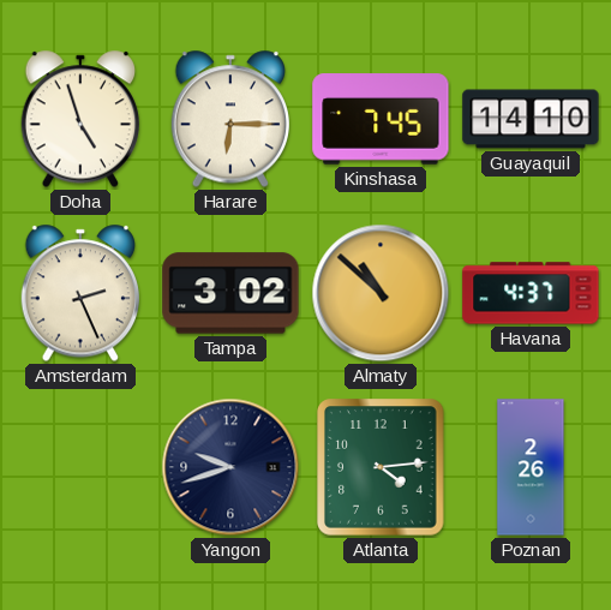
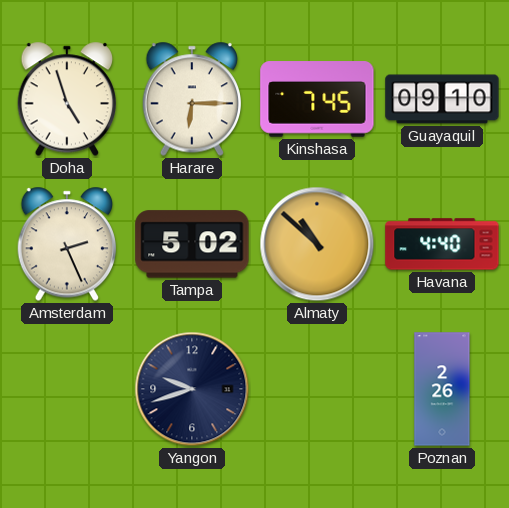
Guayaquil: 14:10 -> 09:10
Tampa: 3:02 -> 5:02
Havana: 4:37 -> 4:40
Atlanta: 4:14 -> none
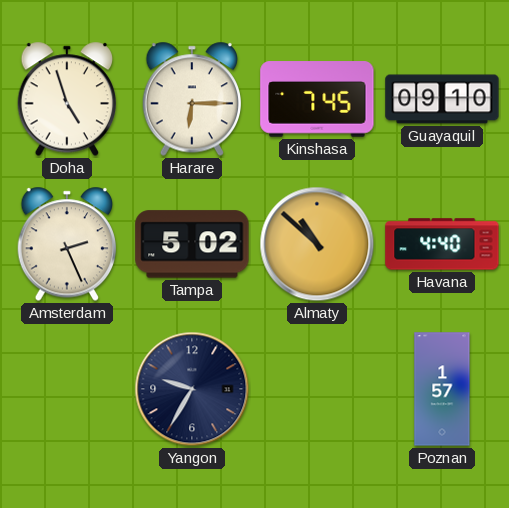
Yangon: 9:42 -> 9:35
Poznan: 2:26 -> 1:57
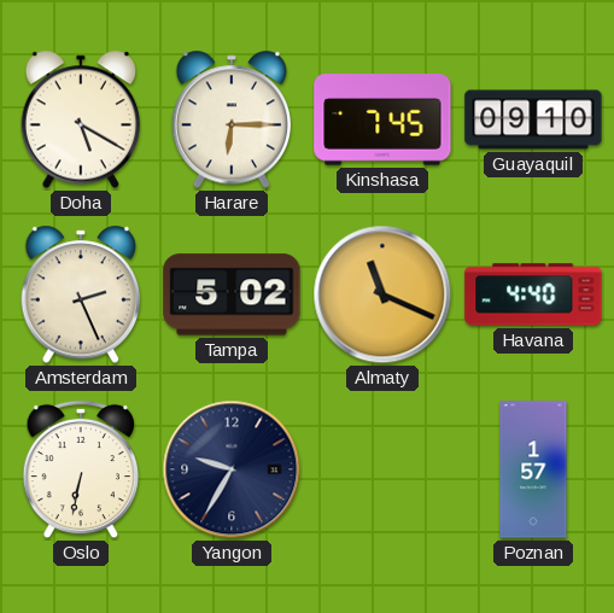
Doha: 4:57 -> 5:20
Almaty: 10:52 -> 11:19
Oslo: none -> 6:32
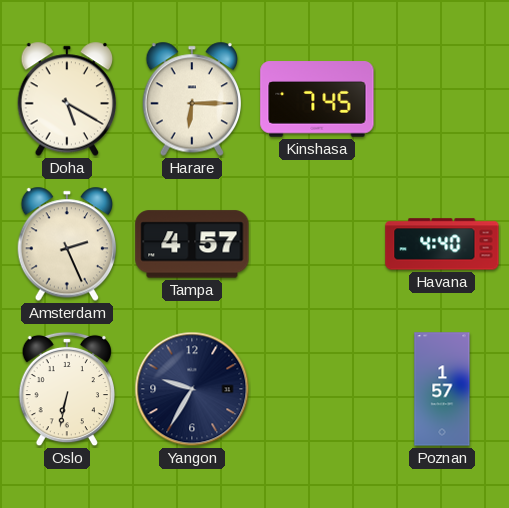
Guayaquil: 09:10 -> none
Tampa: 5:02 -> 4:57
Almaty: 11:19 -> none
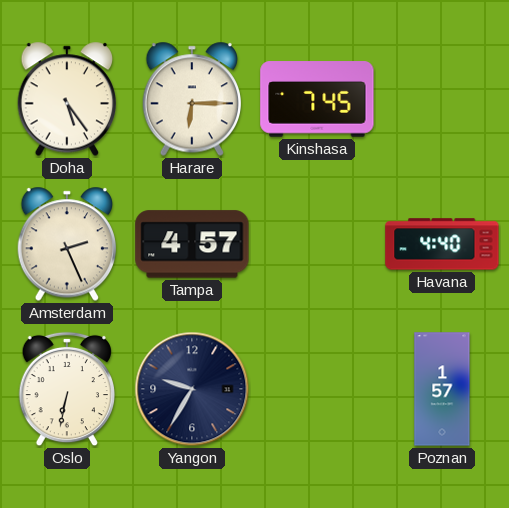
Doha: 5:20 -> 5:24
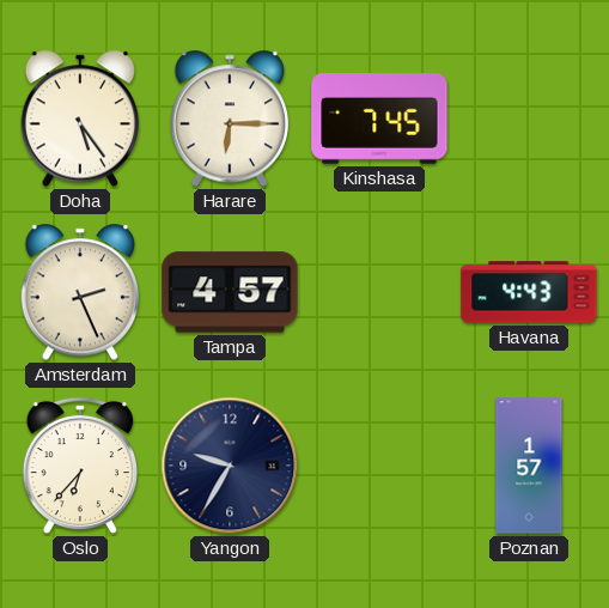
Havana: 4:40 -> 4:43
Oslo: 6:32 -> 6:37
